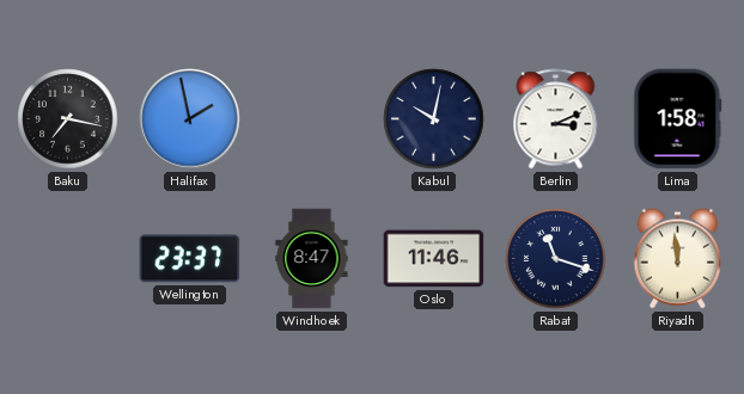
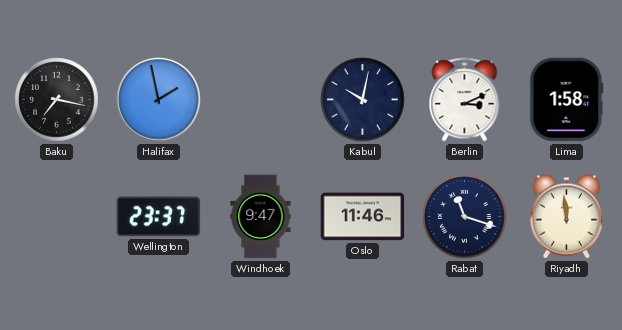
Windhoek: 8:47 -> 9:47
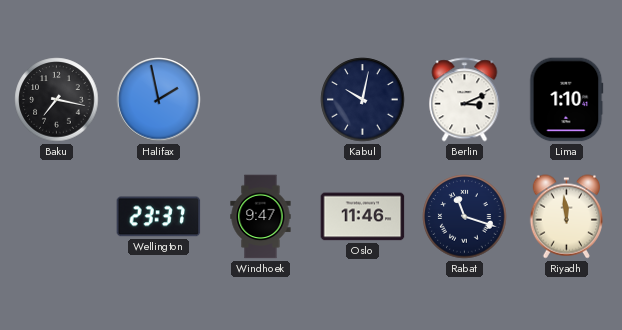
Lima: 1:58 -> 1:10
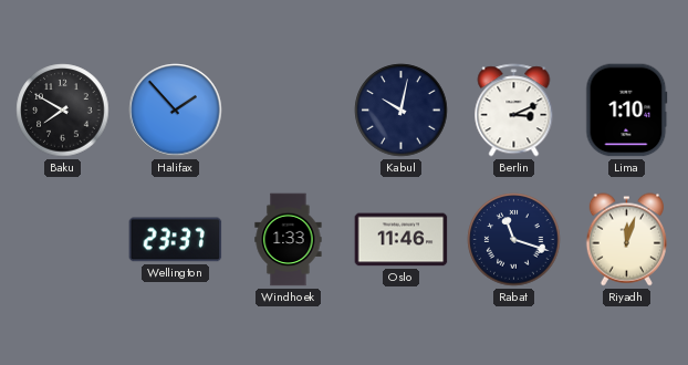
Baku: 7:17 -> 7:50
Halifax: 1:58 -> 1:53
Windhoek: 9:47 -> 1:33
Riyadh: 11:59 -> 12:03
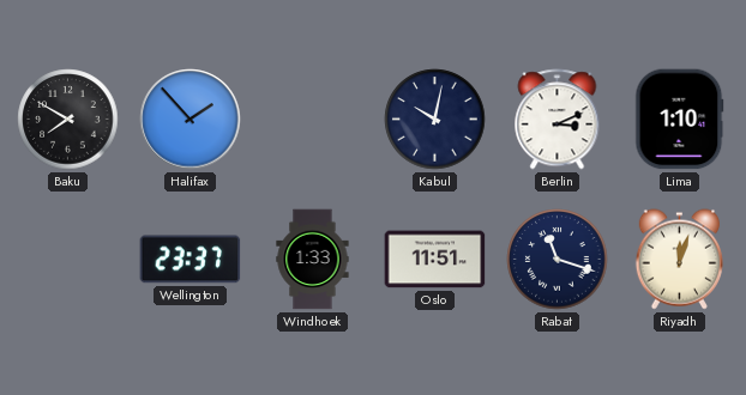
Oslo: 11:46 -> 11:51
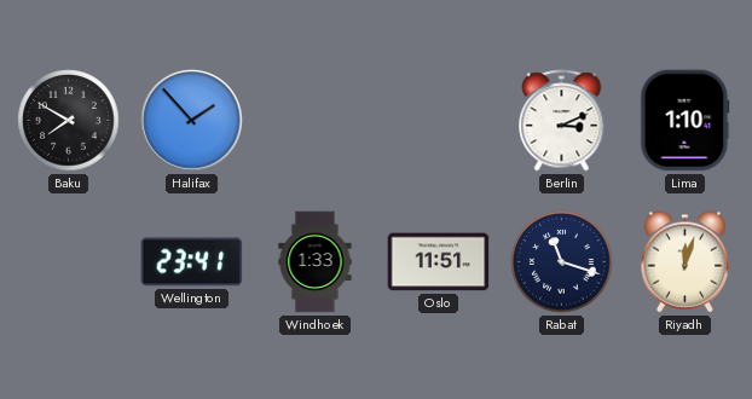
Kabul: 10:02 -> none
Wellington: 23:37 -> 23:41
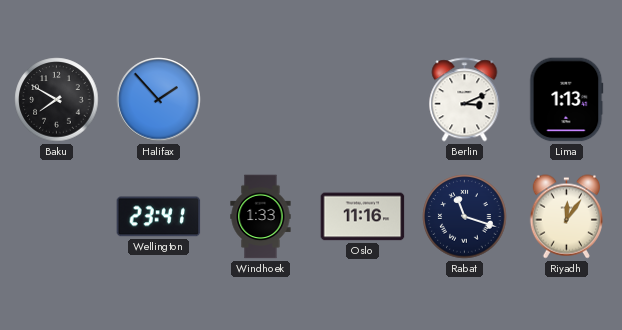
Lima: 1:10 -> 1:13
Oslo: 11:51 -> 11:16
Riyadh: 12:03 -> 12:06
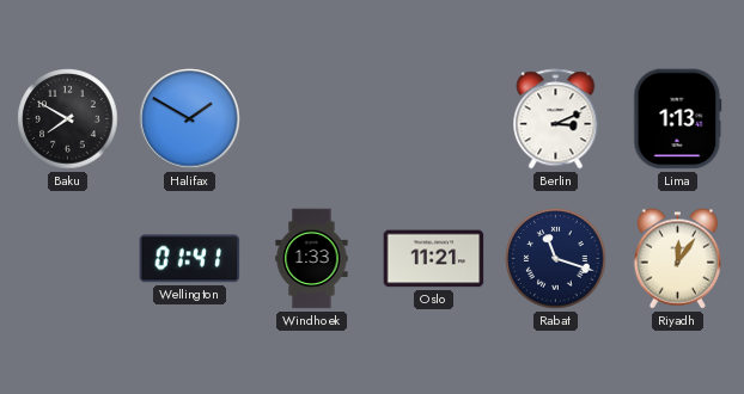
Halifax: 1:53 -> 1:50
Wellington: 23:41 -> 01:41
Oslo: 11:16 -> 11:21
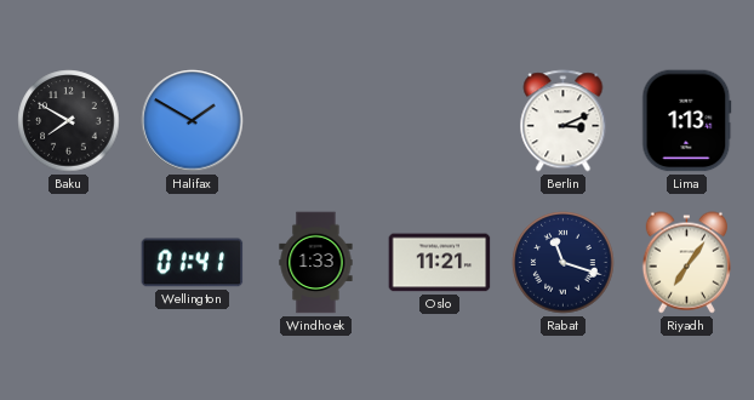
Riyadh: 12:06 -> 7:06
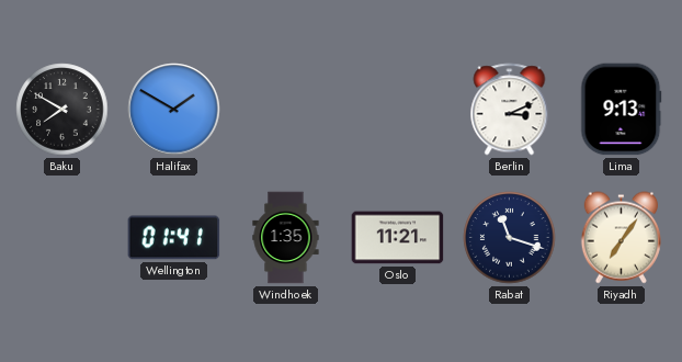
Lima: 1:13 -> 9:13
Windhoek: 1:33 -> 1:35
